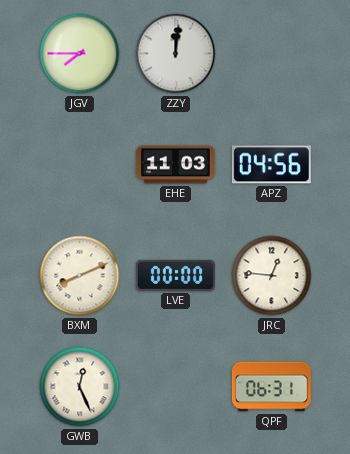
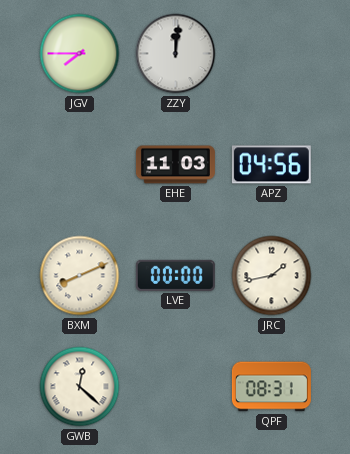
JRC: 12:46 -> 1:43
GWB: 12:26 -> 12:22
QPF: 06:31 -> 08:31
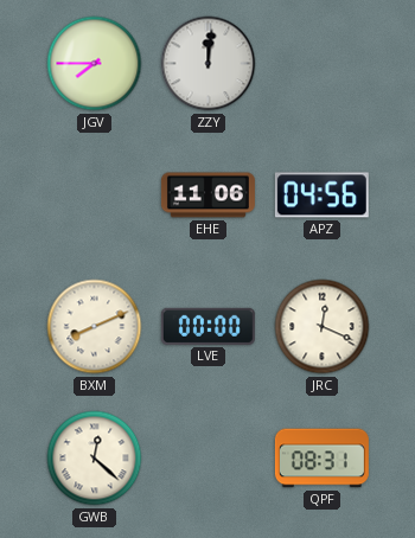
EHE: 11:03 -> 11:06
JRC: 1:43 -> 12:19
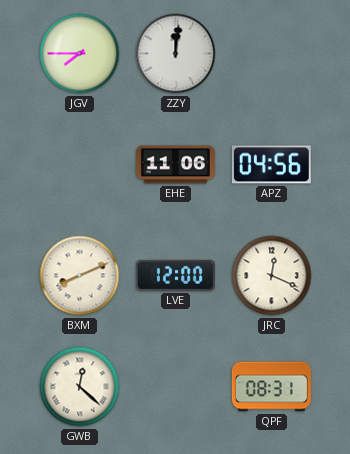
LVE: 00:00 -> 12:00
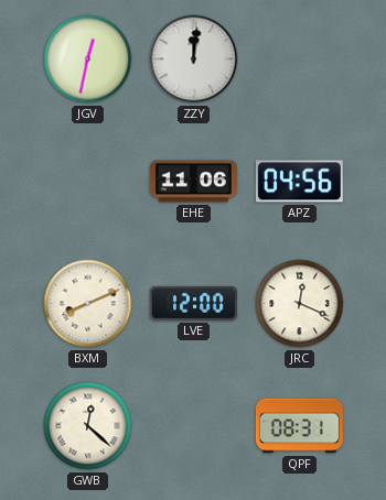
JGV: 7:45 -> 12:32
